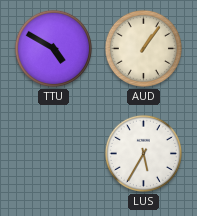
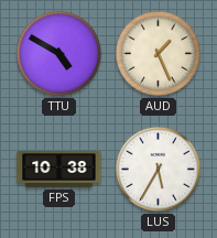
AUD: 1:06 -> 1:26
FPS: none -> 10:38
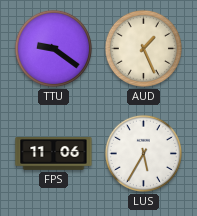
TTU: 4:50 -> 9:21
FPS: 10:38 -> 11:06
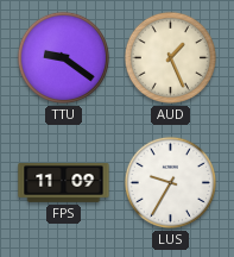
FPS: 11:06 -> 11:09
LUS: 5:35 -> 9:35
